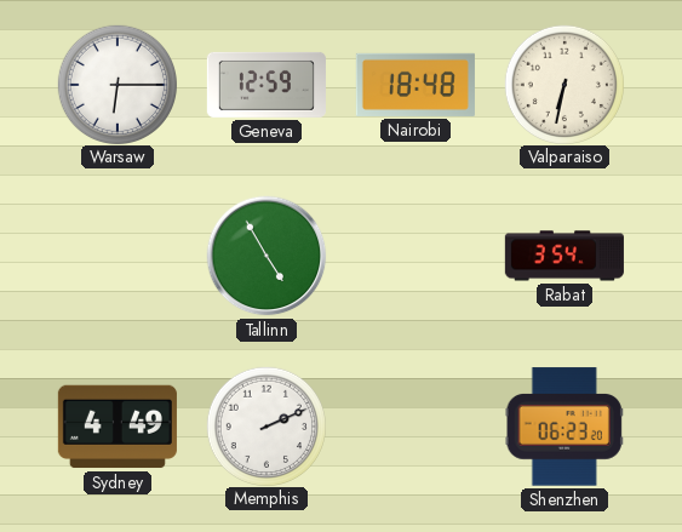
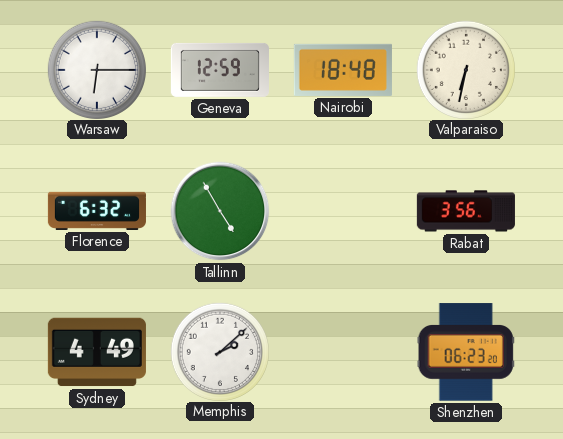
Florence: none -> 6:32
Rabat: 3:54 -> 3:56
Memphis: 2:11 -> 2:08
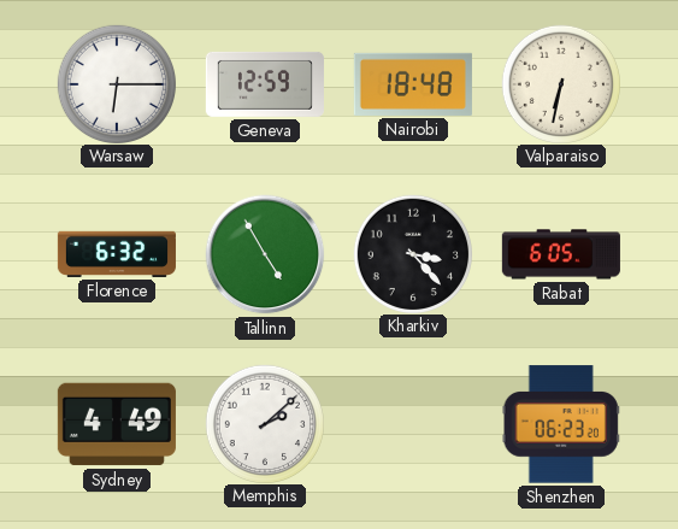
Kharkiv: none -> 3:23
Rabat: 3:56 -> 6:05
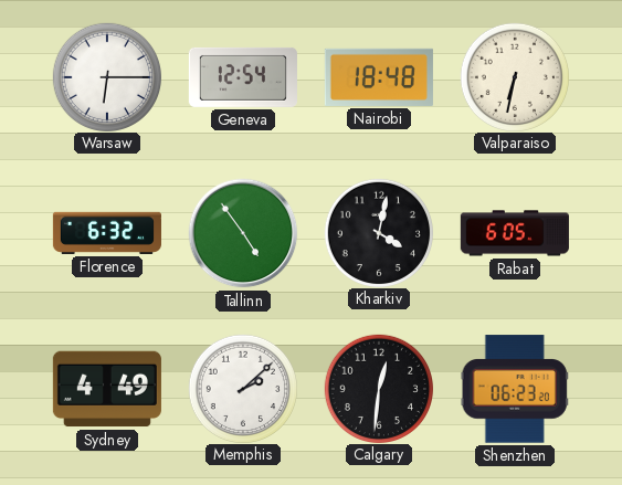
Geneva: 12:59 -> 12:54
Tallinn: 4:55 -> 4:54
Kharkiv: 3:23 -> 4:02
Calgary: none -> 12:31
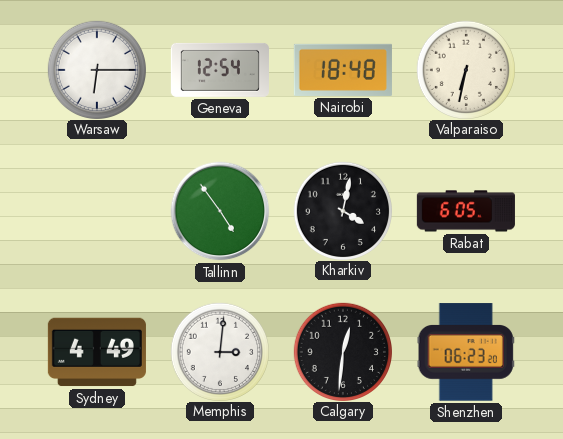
Florence: 6:32 -> none
Memphis: 2:08 -> 3:01
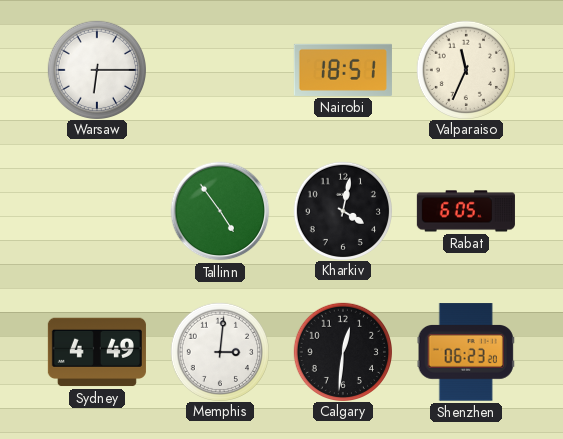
Geneva: 12:54 -> none
Nairobi: 18:48 -> 18:51
Valparaiso: 6:32 -> 11:34
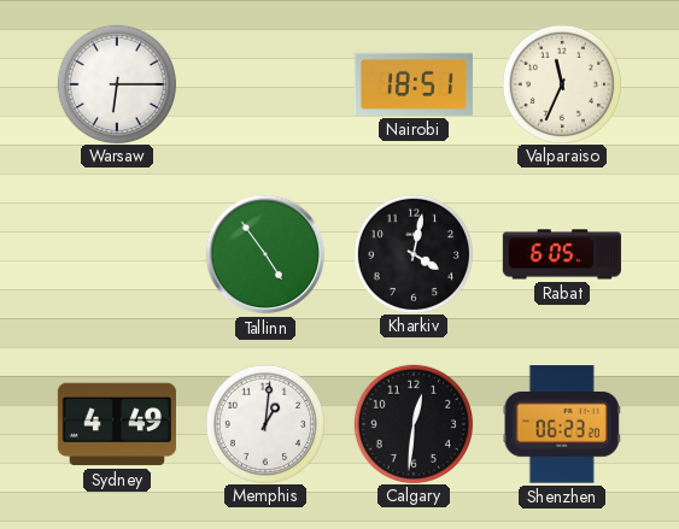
Memphis: 3:01 -> 1:01
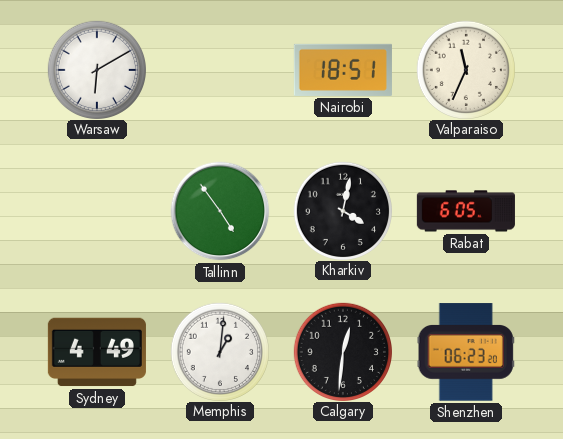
Warsaw: 6:15 -> 6:10
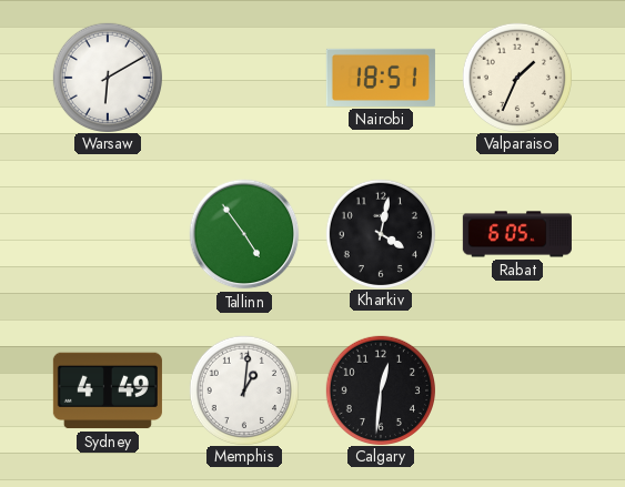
Valparaiso: 11:34 -> 1:34
Shenzhen: 06:23 -> none
